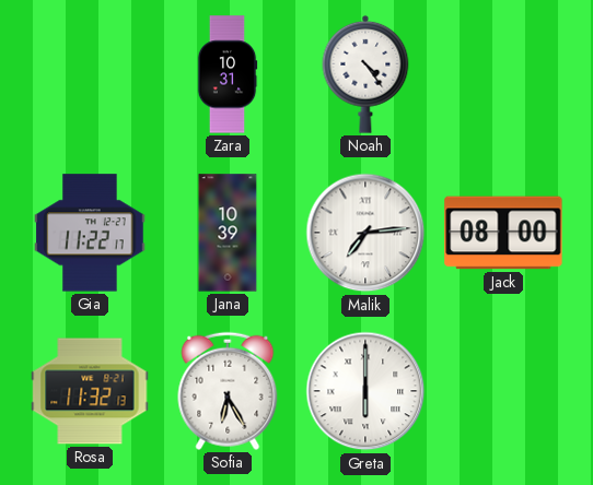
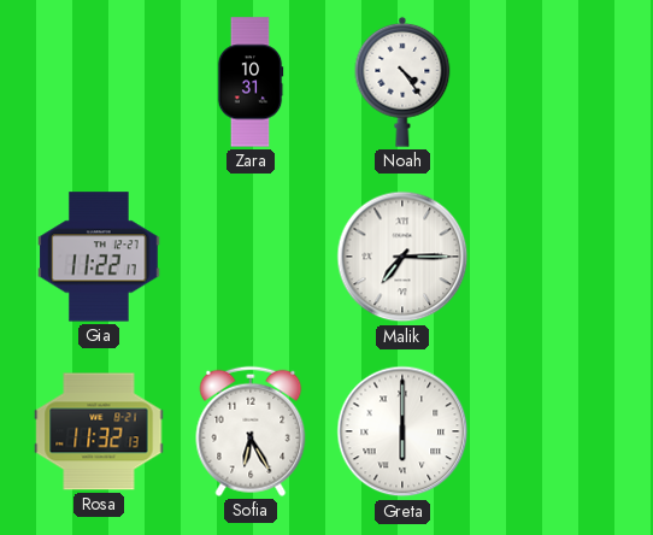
Jana: 10:39 -> none
Malik: 7:14 -> 7:15
Jack: 08:00 -> none
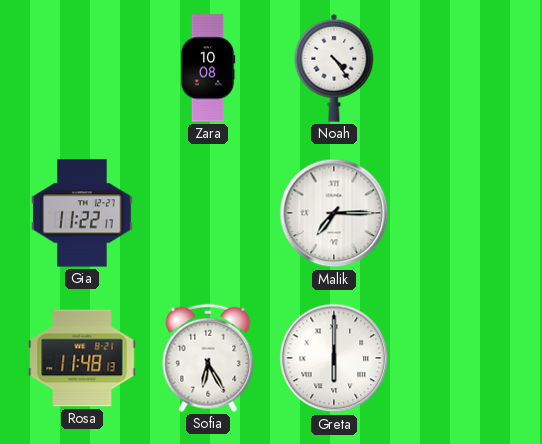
Zara: 10:31 -> 10:08
Rosa: 11:32 -> 11:48
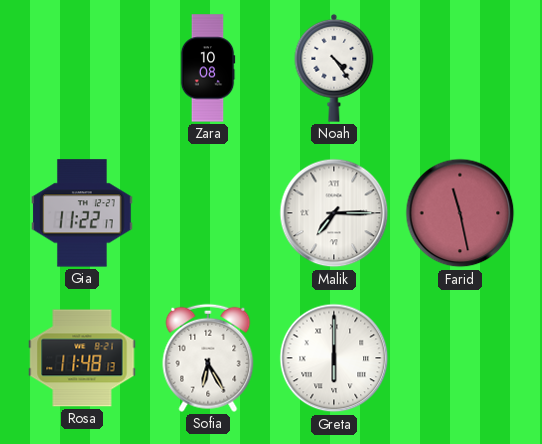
Farid: none -> 11:28
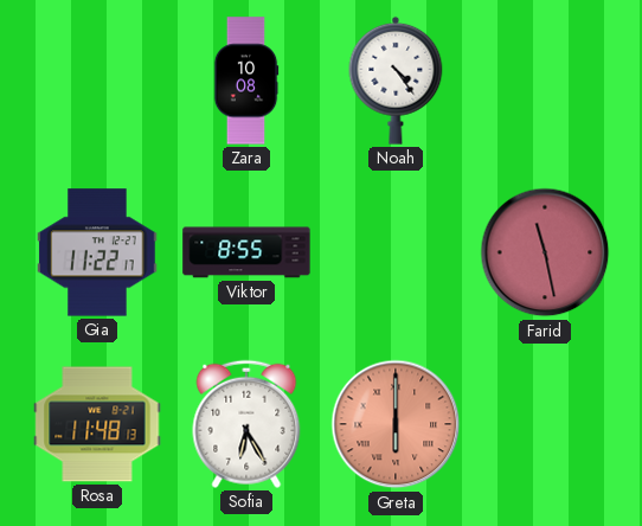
Viktor: none -> 8:55
Malik: 7:15 -> none
Greta dial: white -> salmon
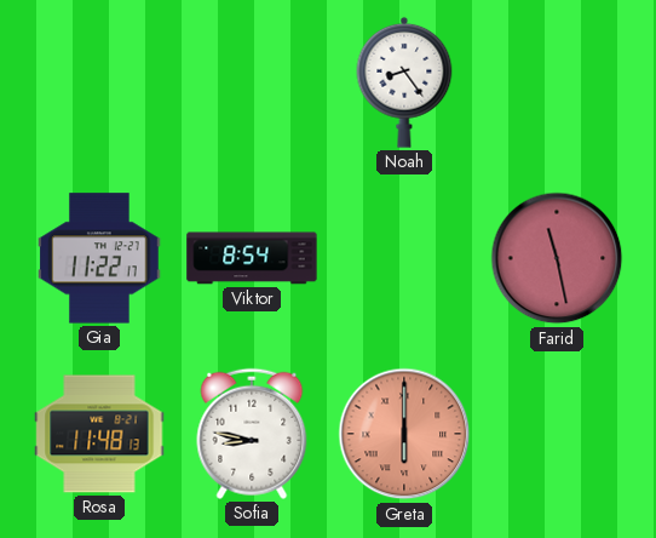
Zara: 10:08 -> none
Noah: 4:24 -> 8:24
Viktor: 8:55 -> 8:54
Sofia: 6:25 -> 8:47
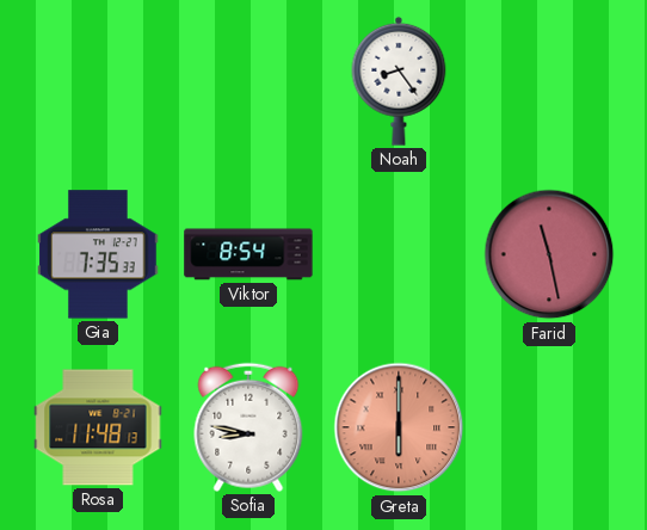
Gia: 11:22 -> 7:35
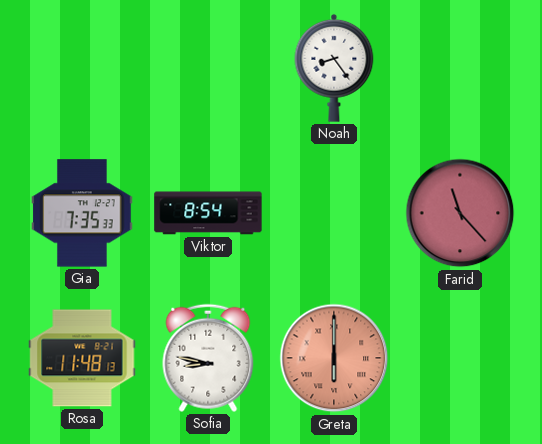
Farid: 11:28 -> 11:23
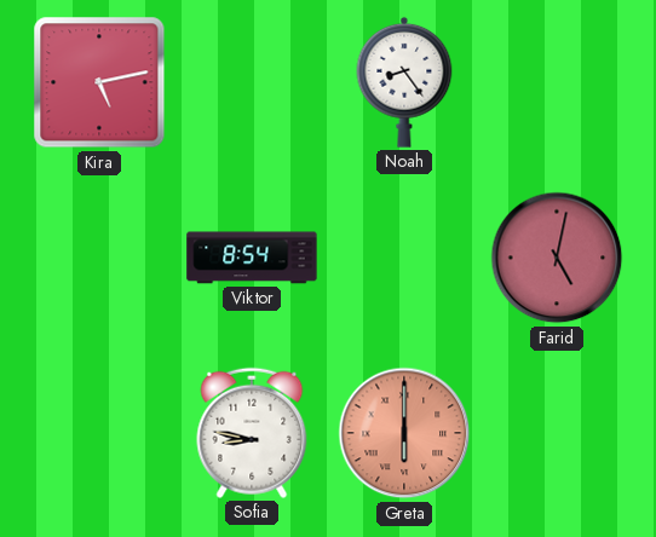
Kira: none -> 5:13
Gia: 7:35 -> none
Farid: 11:23 -> 5:02
Rosa: 11:48 -> none
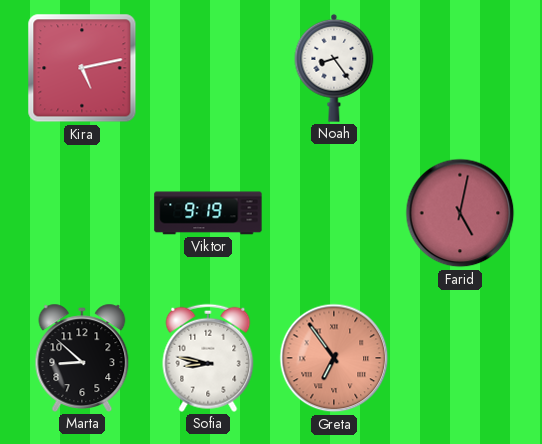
Viktor: 8:54 -> 9:19
Marta: none -> 8:52
Greta: 6:00 -> 6:54
